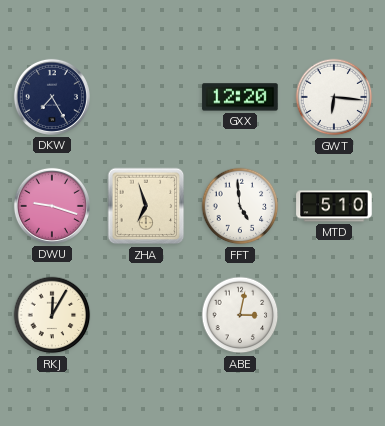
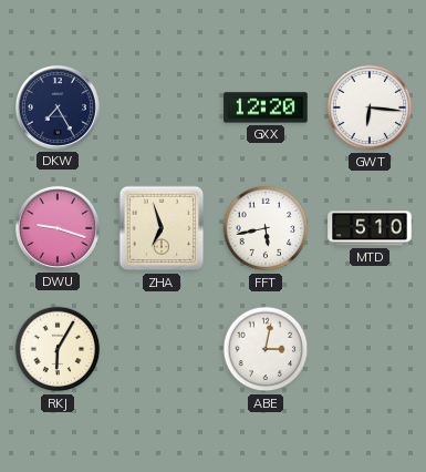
FFT: 4:59 -> 5:43
RKJ: 12:05 -> 6:05
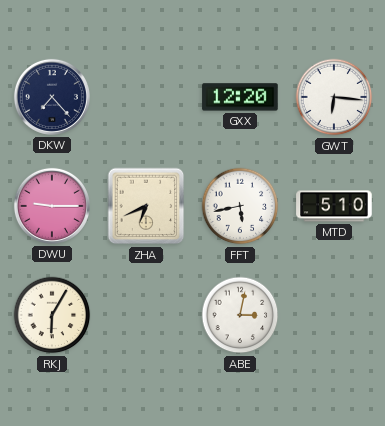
DKW: 7:25 -> 7:23
DWU: 9:18 -> 9:15
ZHA: 6:57 -> 6:41
